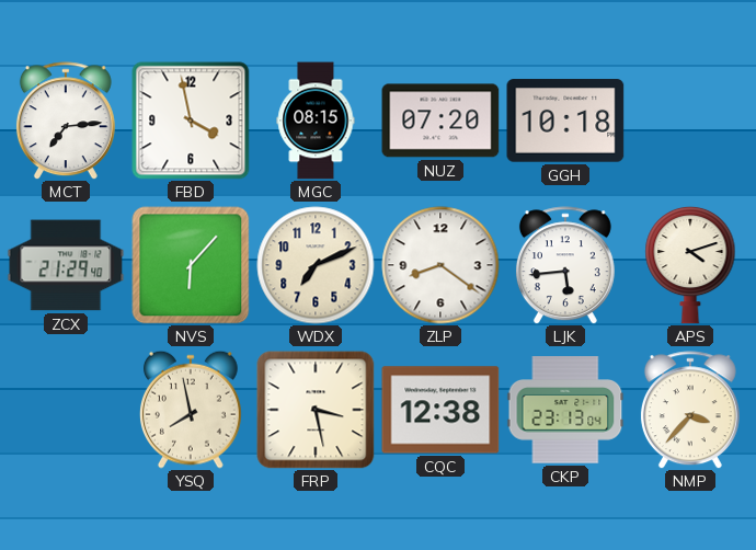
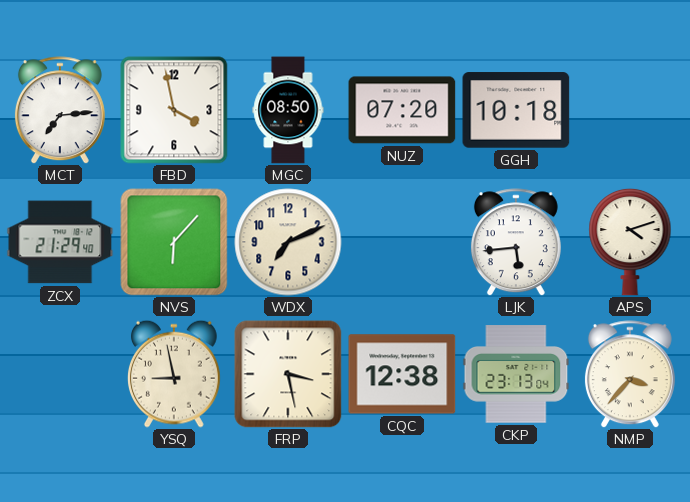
MGC: 08:15 -> 08:50
ZLP: 8:21 -> none
YSQ: 7:58 -> 8:58
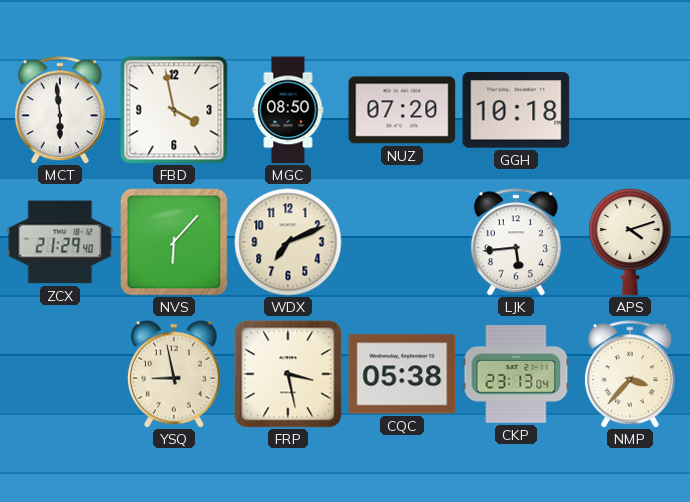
MCT: 7:14 -> 5:59
CQC: 12:38 -> 05:38
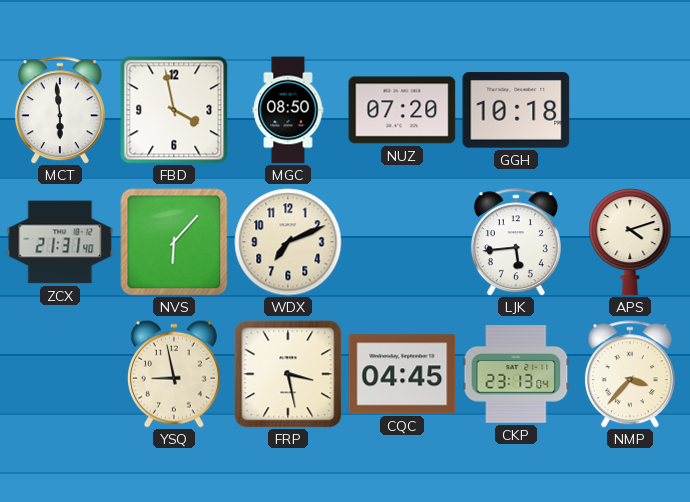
ZCX: 21:29 -> 21:31
CQC: 05:38 -> 04:45
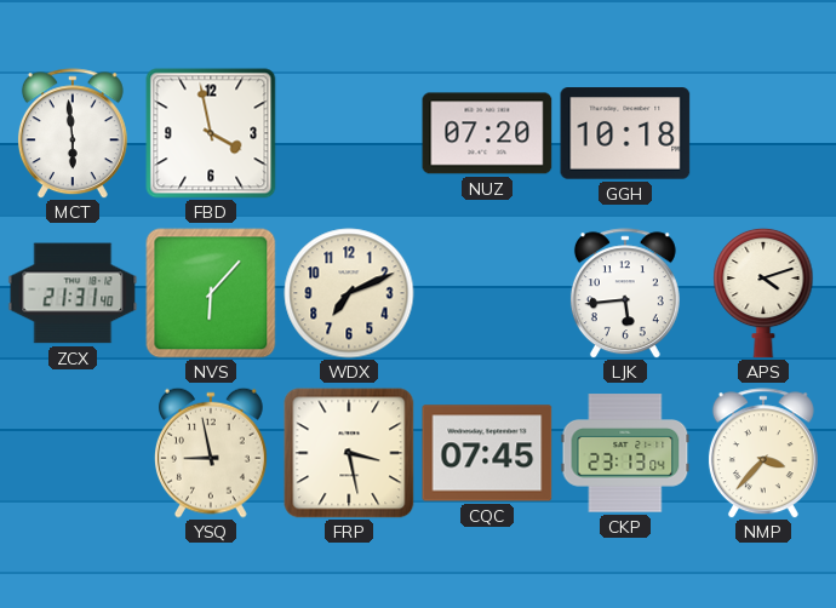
MGC: 08:50 -> none
CQC: 04:45 -> 07:45
